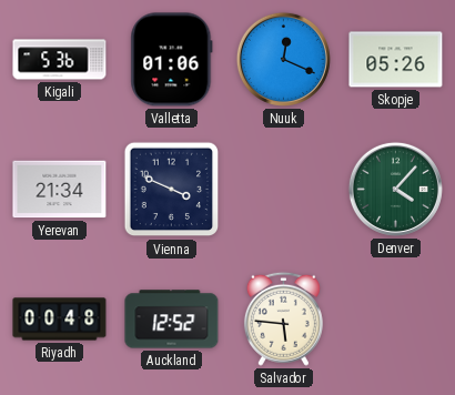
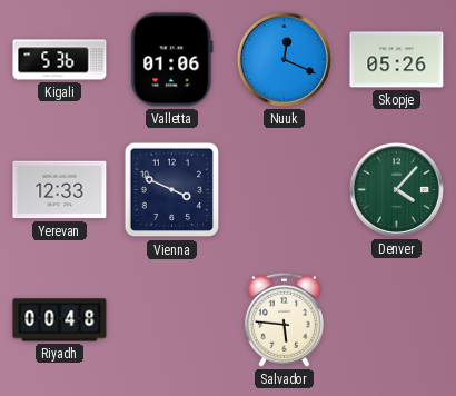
Yerevan: 21:34 -> 12:33
Auckland: 12:52 -> none
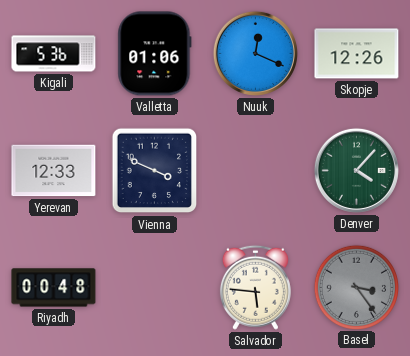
Skopje: 05:26 -> 12:26
Basel: none -> 3:24
